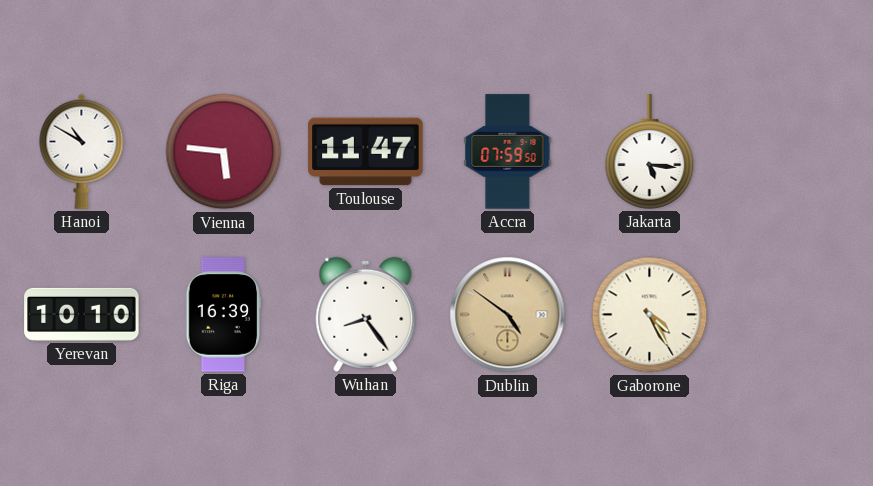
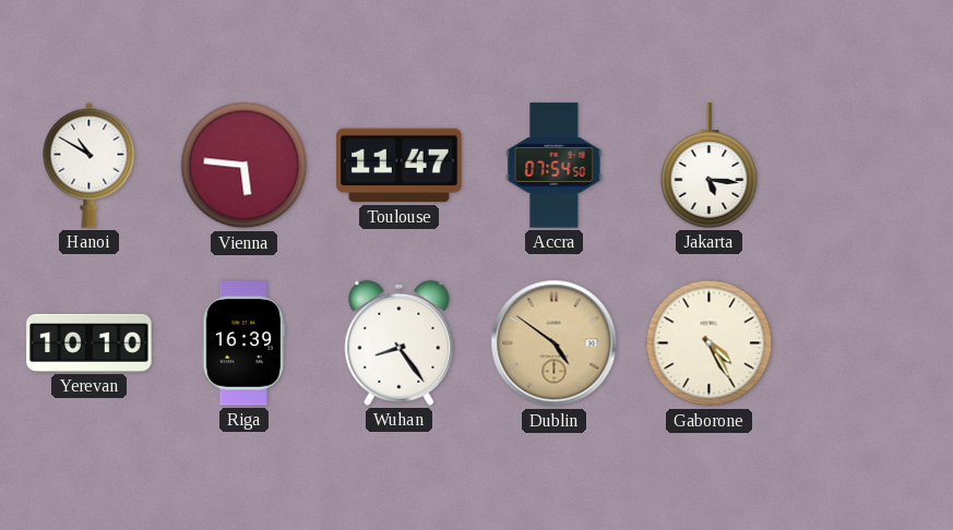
Accra: 07:59 -> 07:54
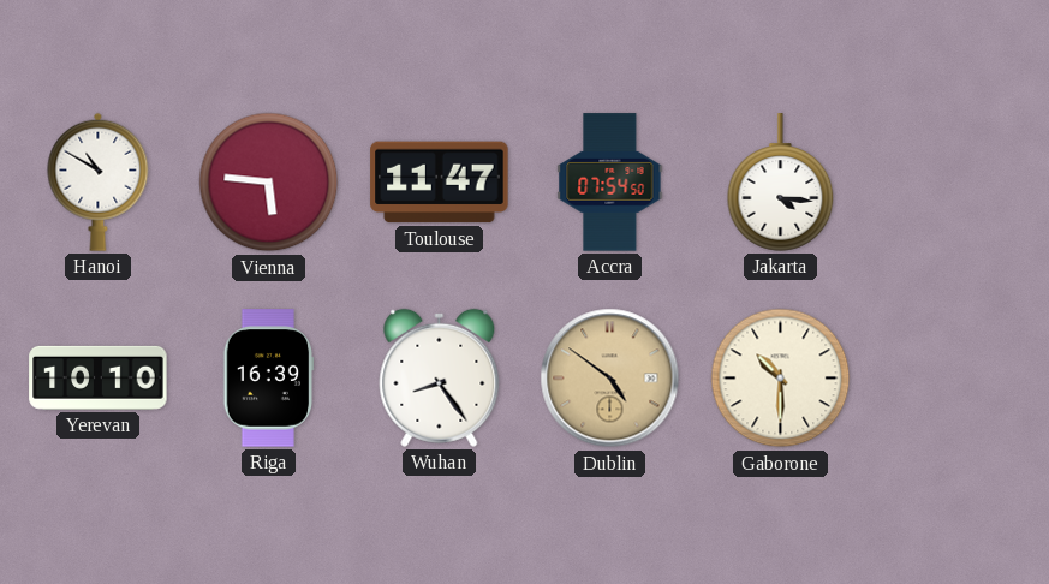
Jakarta: 5:16 -> 4:16
Gaborone: 4:25 -> 10:30
